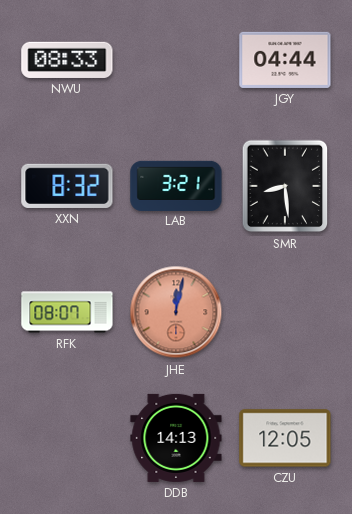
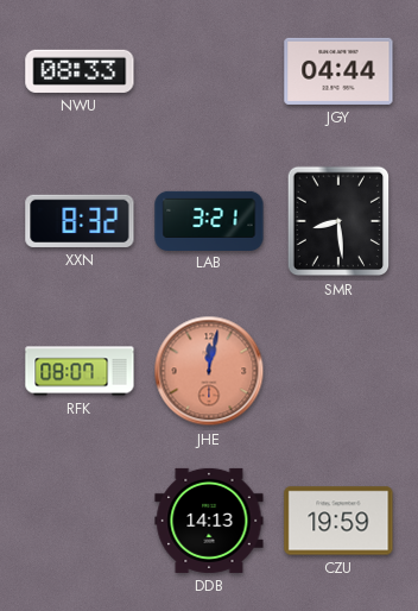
CZU: 12:05 -> 19:59
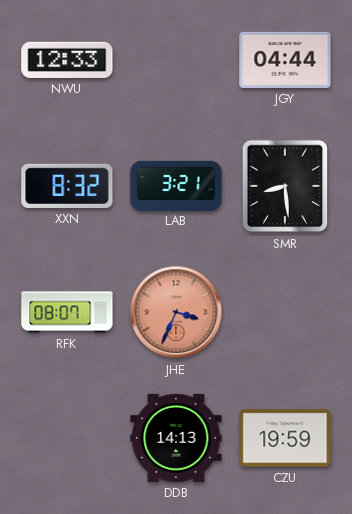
NWU: 08:33 -> 12:33
JHE: 12:02 -> 3:34
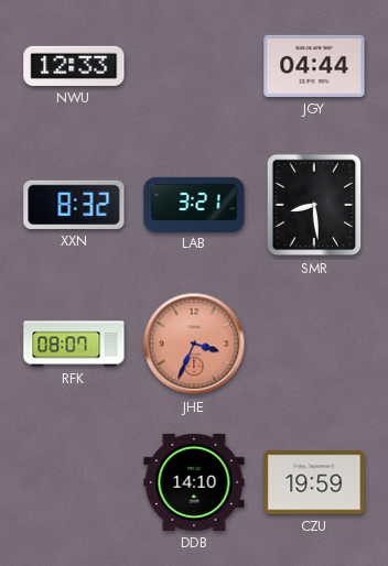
DDB: 14:13 -> 14:10
